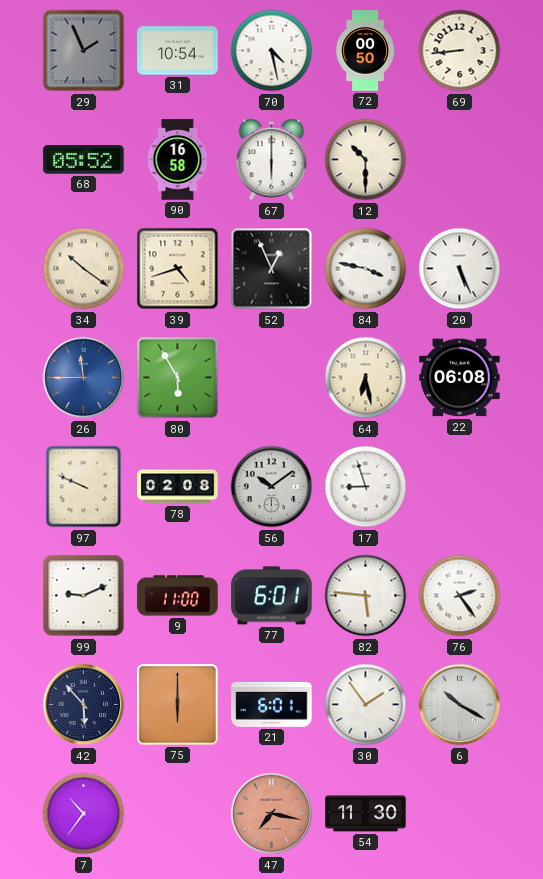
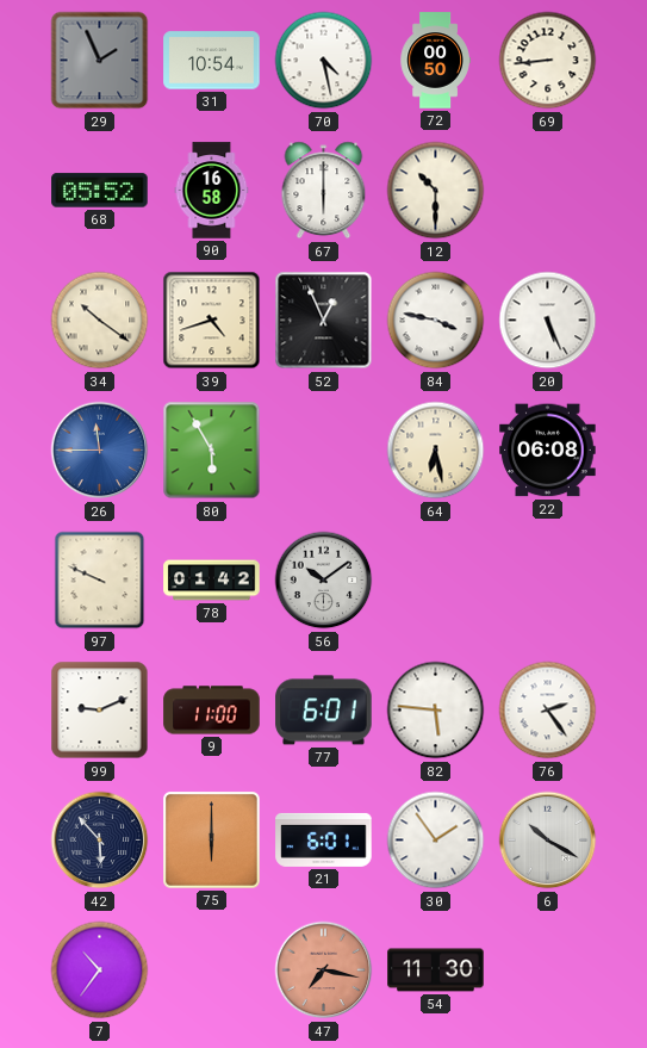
78: 02:08 -> 01:42
17: 8:57 -> none
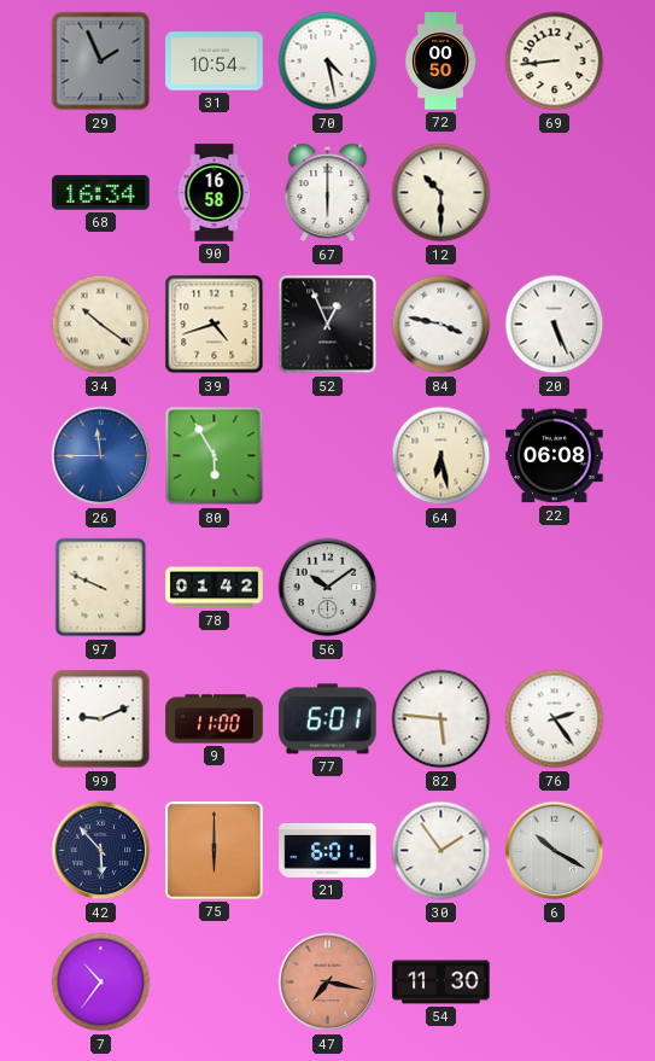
68: 05:52 -> 16:34
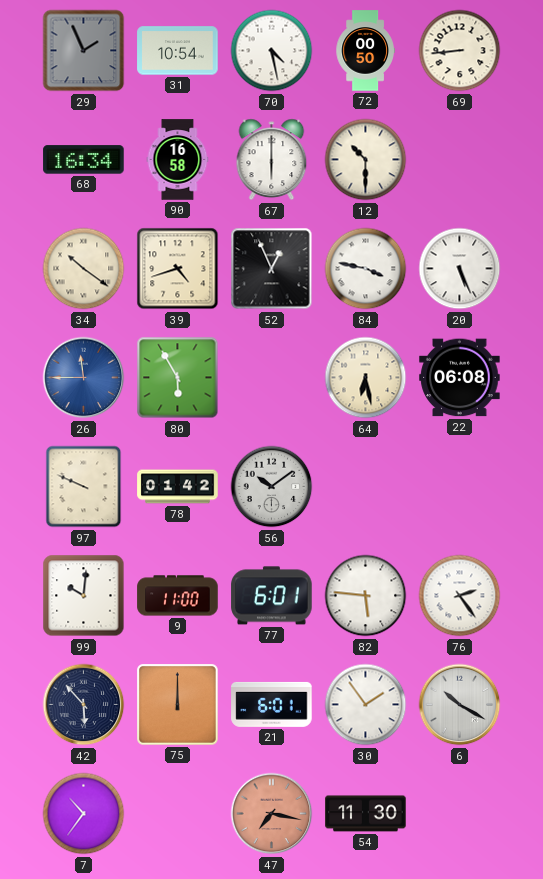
99: 9:11 -> 10:01
75: 6:00 -> 12:00
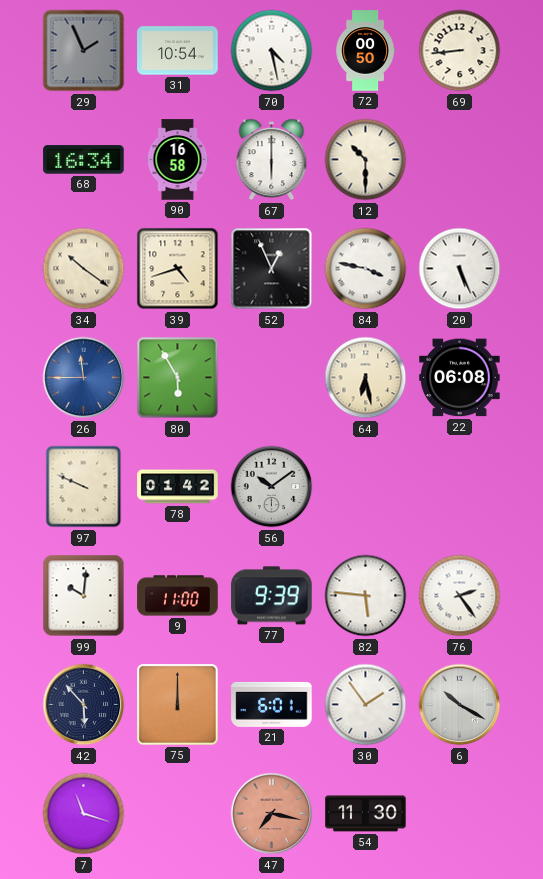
77: 6:01 -> 9:39
7: 10:36 -> 11:18
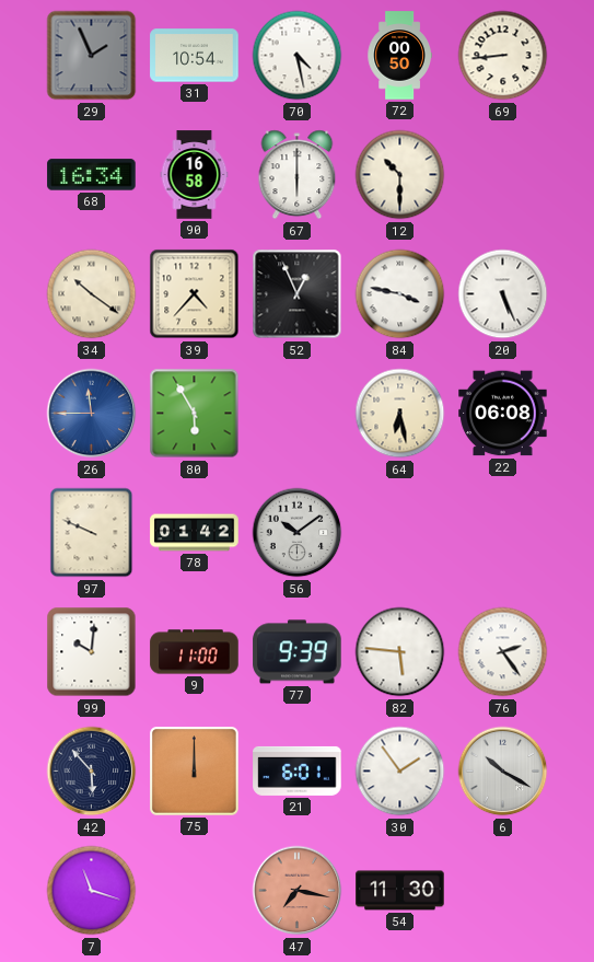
39: 4:42 -> 4:37
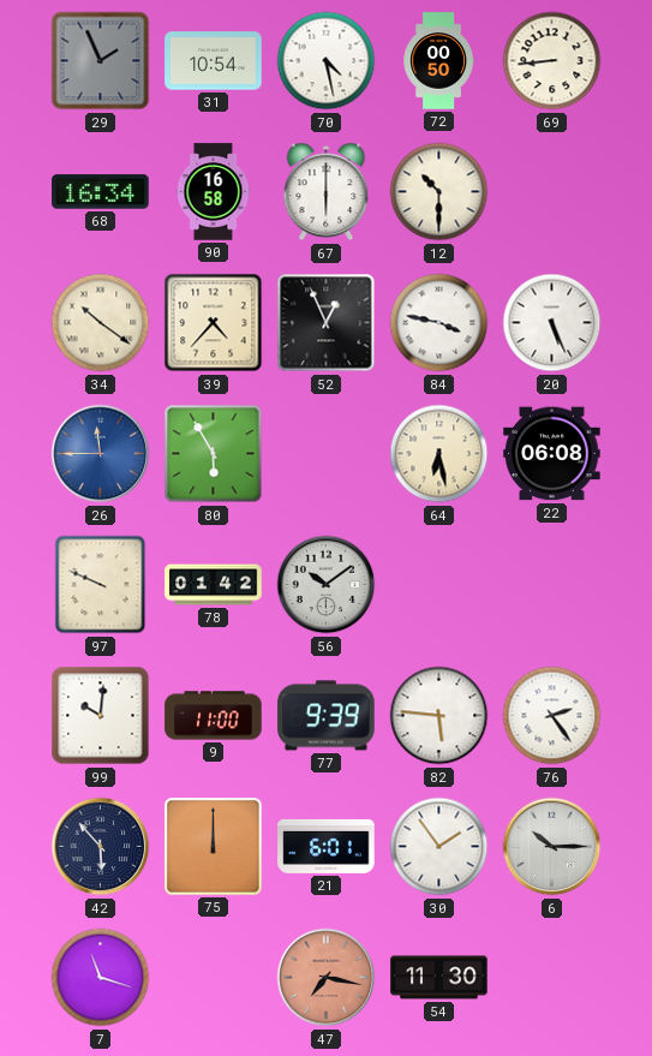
6: 10:20 -> 10:15
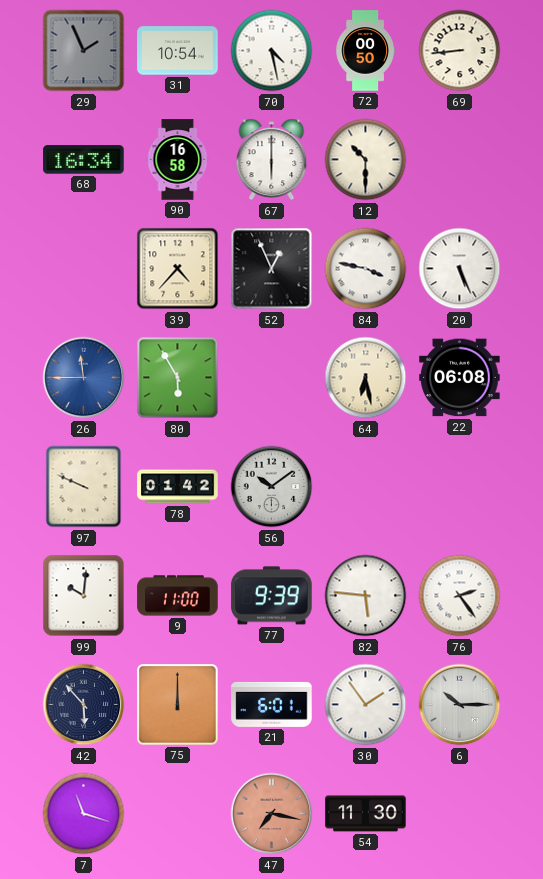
34: 10:21 -> none
